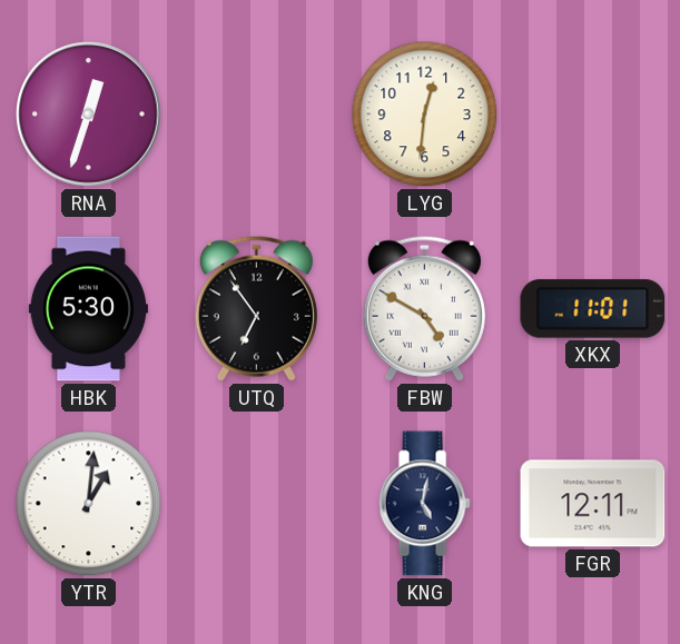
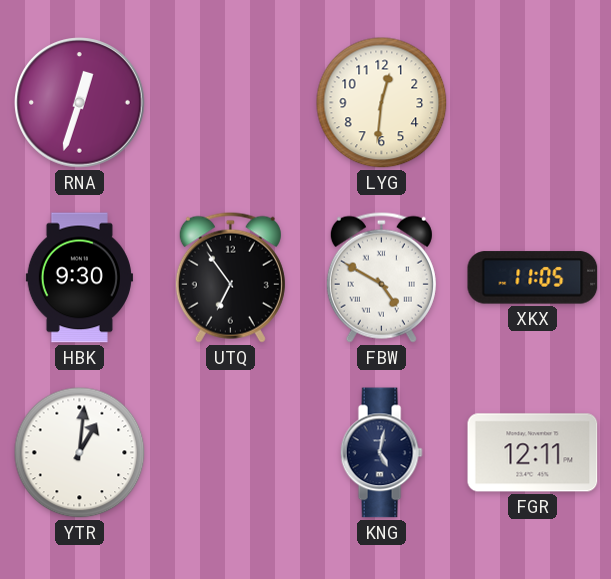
HBK: 5:30 -> 9:30
XKX: 11:01 -> 11:05
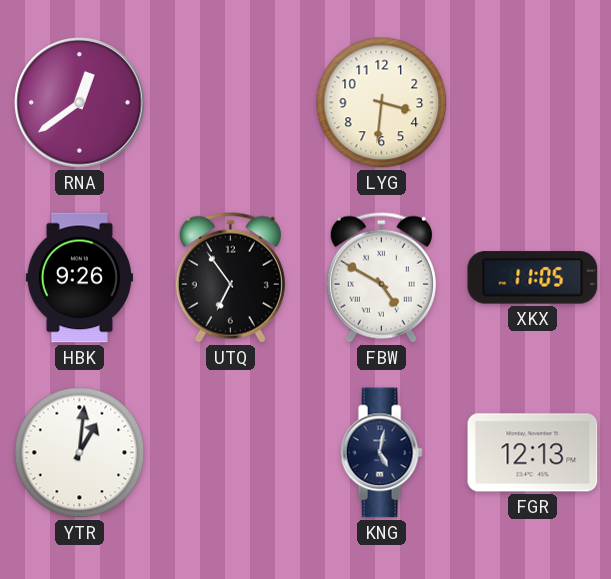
RNA: 12:33 -> 12:39
LYG: 12:31 -> 3:31
HBK: 9:30 -> 9:26
FGR: 12:11 -> 12:13
